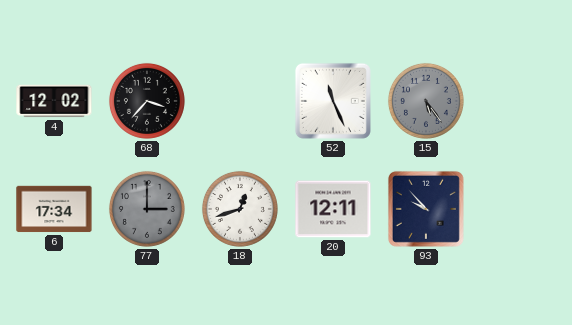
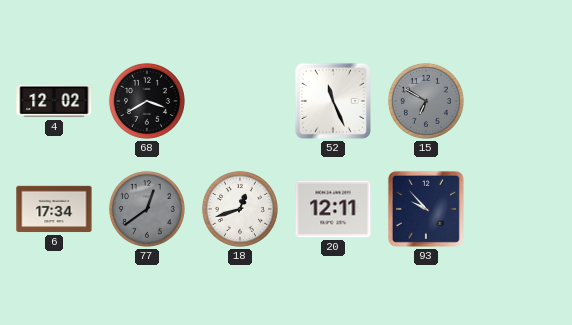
68: 3:37 -> 3:40
15: 5:24 -> 6:50
77: 3:00 -> 12:39
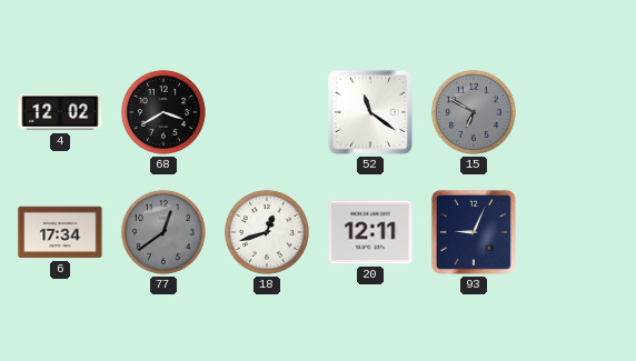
52: 11:26 -> 11:21
93: 9:53 -> 9:04
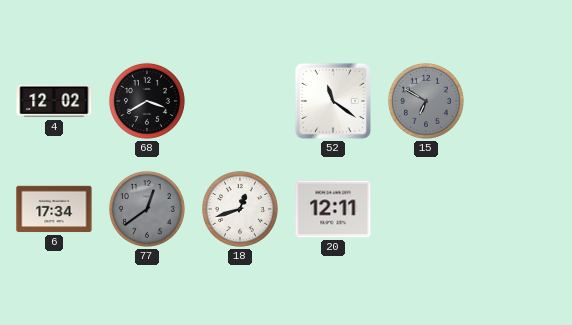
93: 9:04 -> none
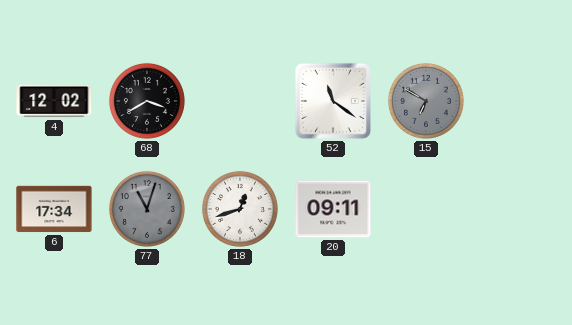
77: 12:39 -> 11:03
20: 12:11 -> 09:11
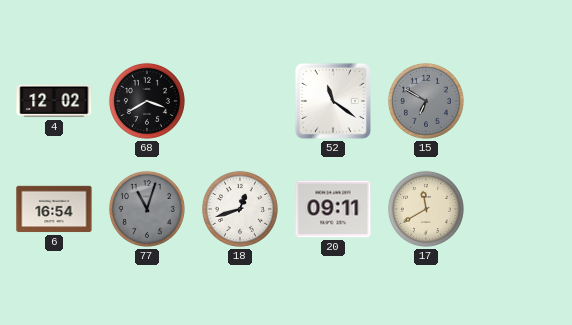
6: 17:34 -> 16:54
17: none -> 11:40
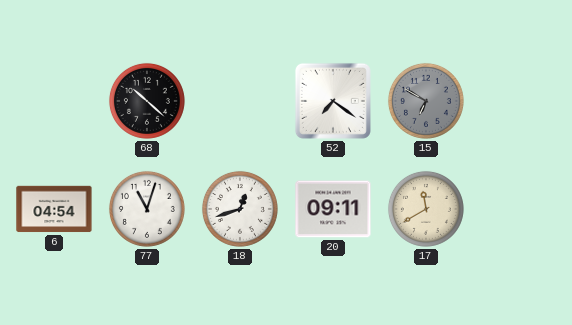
4: 12:02 -> none
68: 3:40 -> 10:22
52: 11:21 -> 7:21
6: 16:54 -> 04:54
77 dial: grey -> white
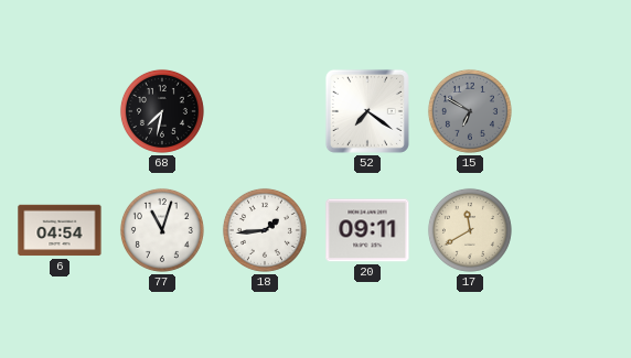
68: 10:22 -> 7:32
18: 12:42 -> 1:44
